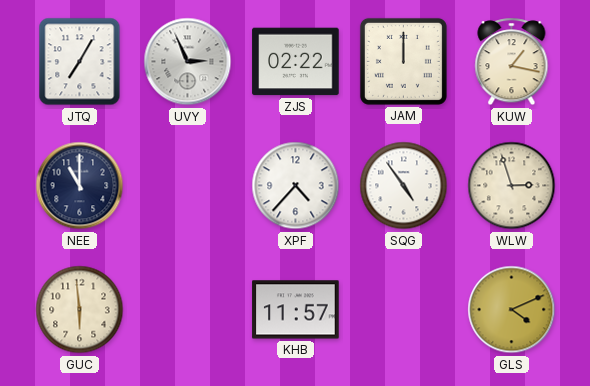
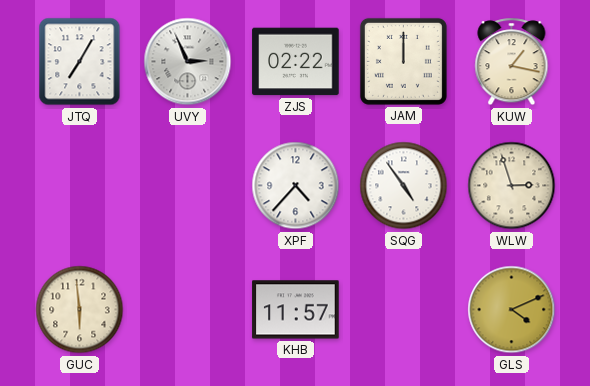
NEE: 11:00 -> none
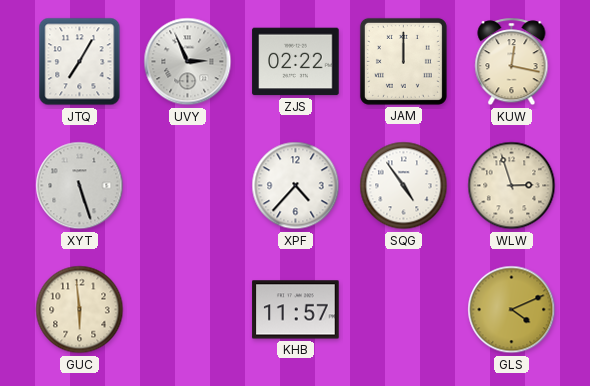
KUW: 1:17 -> 12:17
XYT: none -> 5:27
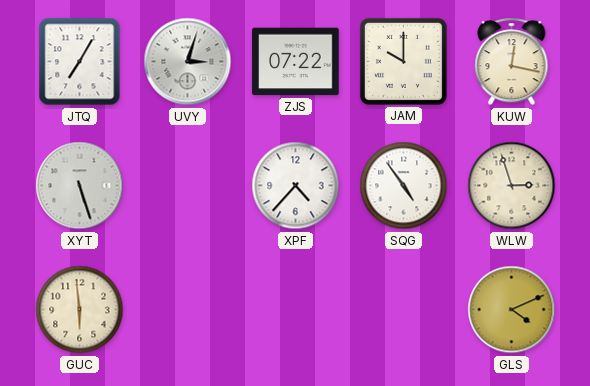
UVY: 2:56 -> 3:03
ZJS: 02:22 -> 07:22
JAM: 12:00 -> 10:00
KHB: 11:57 -> none
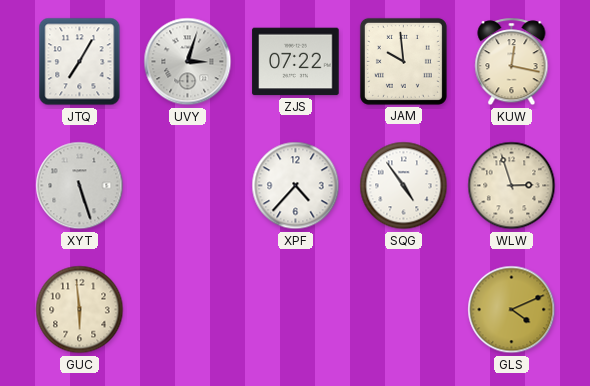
JAM: 10:00 -> 9:59
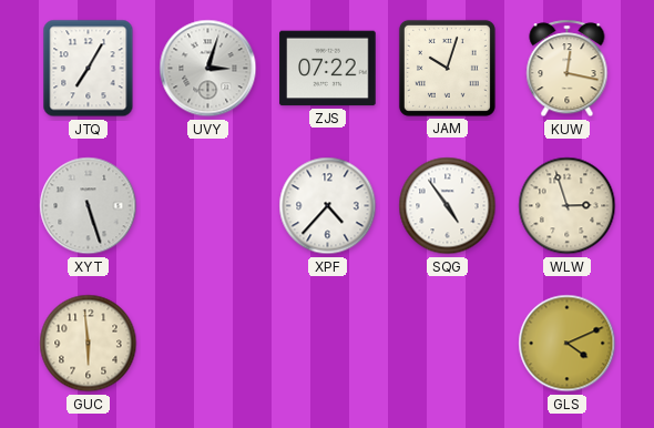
JAM: 9:59 -> 10:03
